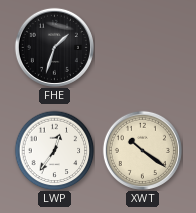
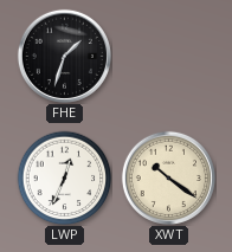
LWP: 12:36 -> 12:34
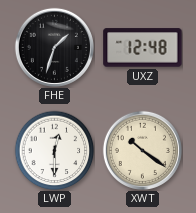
UXZ: none -> 12:48
LWP: 12:34 -> 12:30
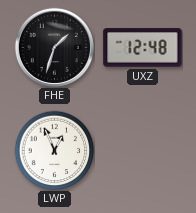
LWP: 12:30 -> 12:56
XWT: 10:21 -> none
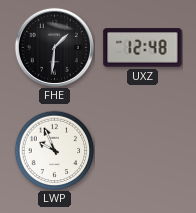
FHE: 1:33 -> 1:31
LWP: 12:56 -> 9:56
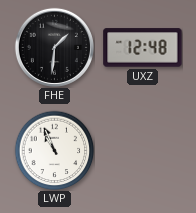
LWP: 9:56 -> 10:56
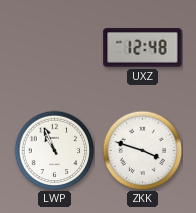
FHE: 1:31 -> none
ZKK: none -> 3:48
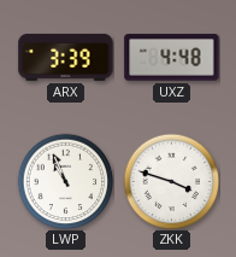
ARX: none -> 3:39
UXZ: 12:48 -> 4:48
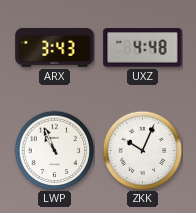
ARX: 3:39 -> 3:43
ZKK: 3:48 -> 10:04
